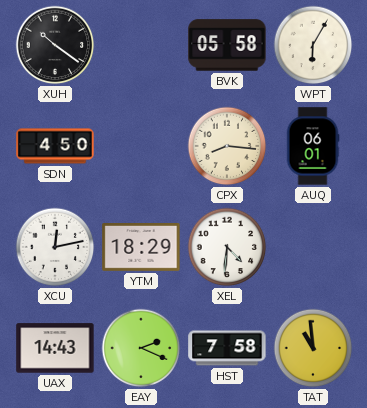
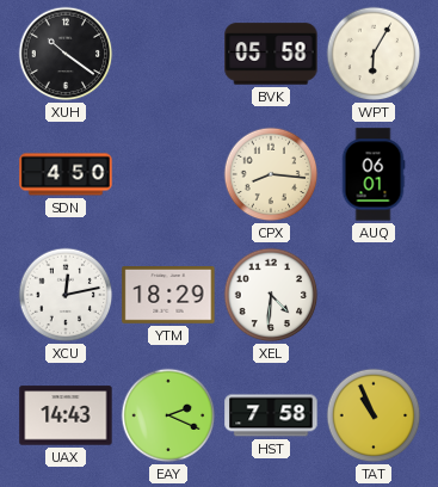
TAT: 10:59 -> 10:56
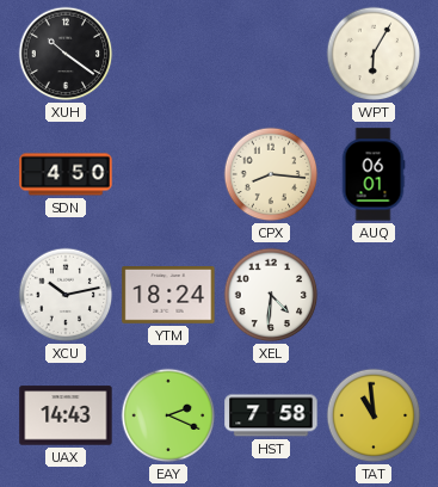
BVK: 05:58 -> none
XCU: 12:13 -> 10:13
YTM: 18:29 -> 18:24
TAT: 10:56 -> 10:59
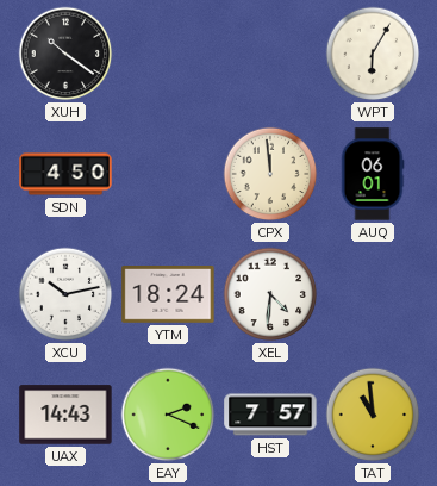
CPX: 8:16 -> 11:59
HST: 7:58 -> 7:57
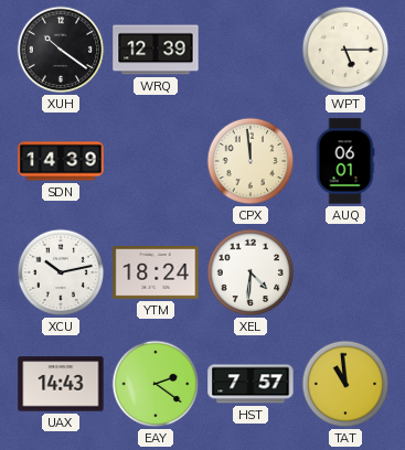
WRQ: none -> 12:39
WPT: 6:05 -> 5:15
SDN: 4:50 -> 14:39
EAY: 2:19 -> 2:21
